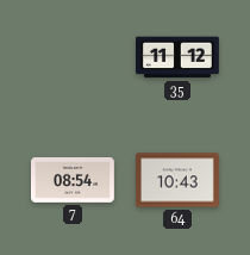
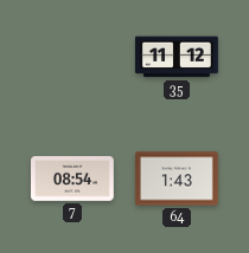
64: 10:43 -> 1:43
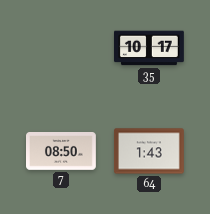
35: 11:12 -> 10:17
7: 08:54 -> 08:50
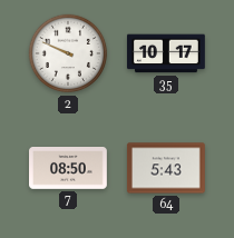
2: none -> 9:49
64: 1:43 -> 5:43
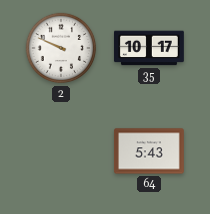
7: 08:50 -> none
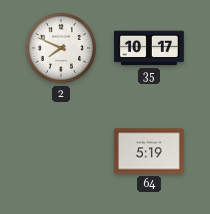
2: 9:49 -> 7:49
64: 5:43 -> 5:19
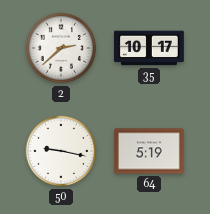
2: 7:49 -> 2:38
50: none -> 9:17
